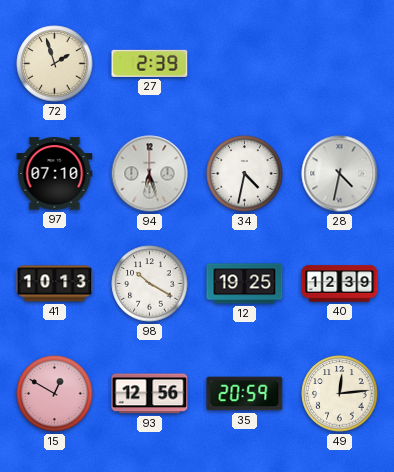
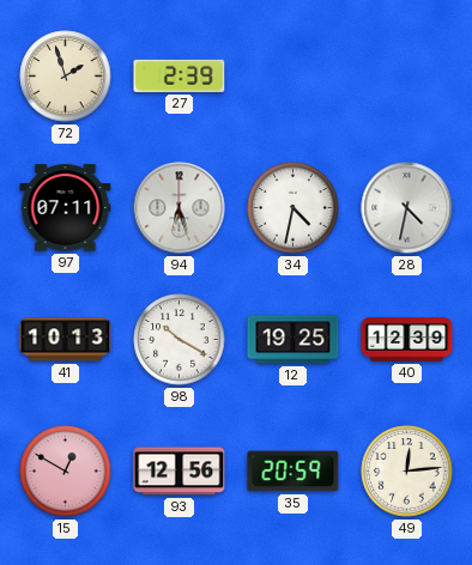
97: 07:10 -> 07:11
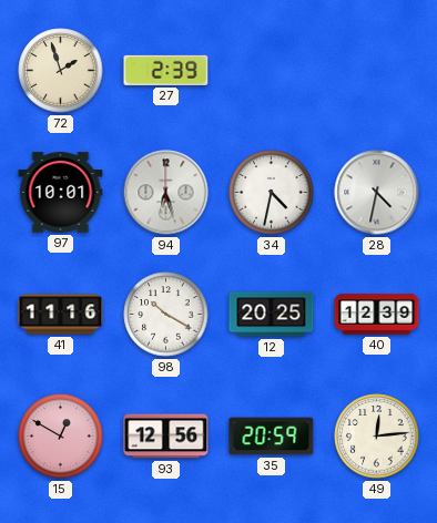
97: 07:11 -> 10:01
41: 10:13 -> 11:16
12: 19:25 -> 20:25
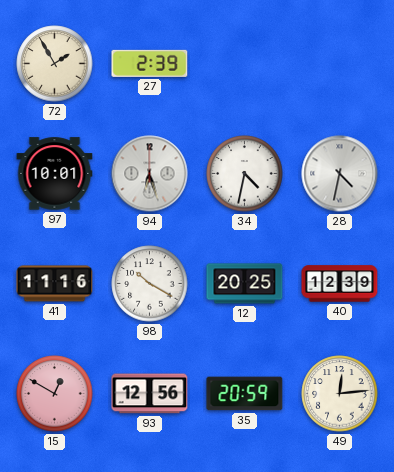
72: 1:57 -> 1:55
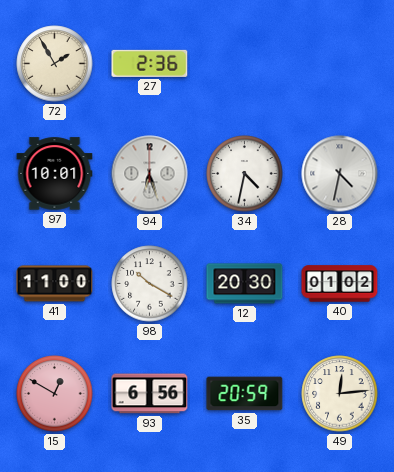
27: 2:39 -> 2:36
41: 11:16 -> 11:00
12: 20:25 -> 20:30
40: 12:39 -> 01:02
93: 12:56 -> 6:56
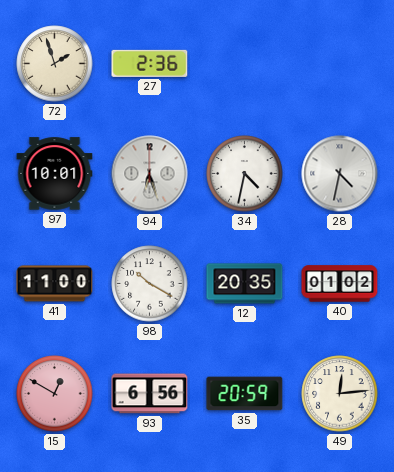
72: 1:55 -> 1:57
12: 20:30 -> 20:35
